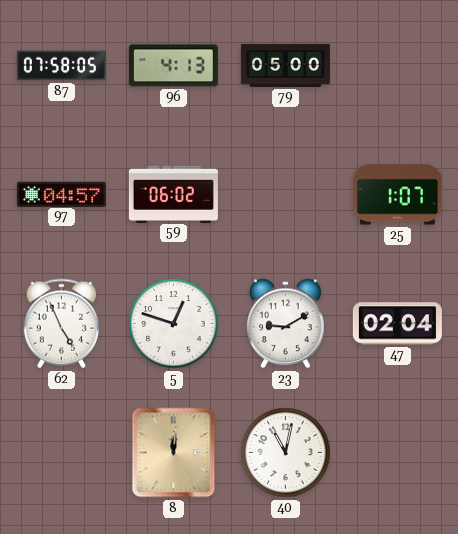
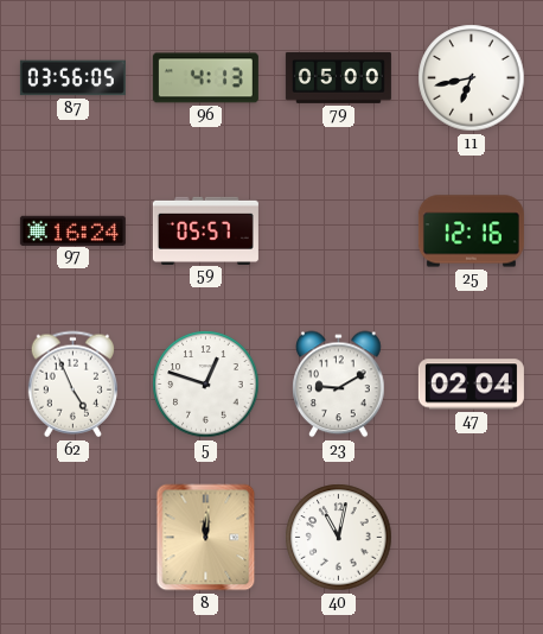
87: 07:58 -> 03:56
11: none -> 6:43
97: 04:57 -> 16:24
59: 06:02 -> 05:57
25: 1:07 -> 12:16
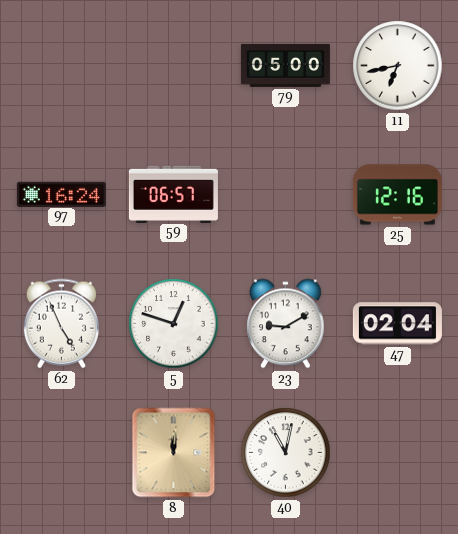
87: 03:56 -> none
96: 4:13 -> none
59: 05:57 -> 06:57
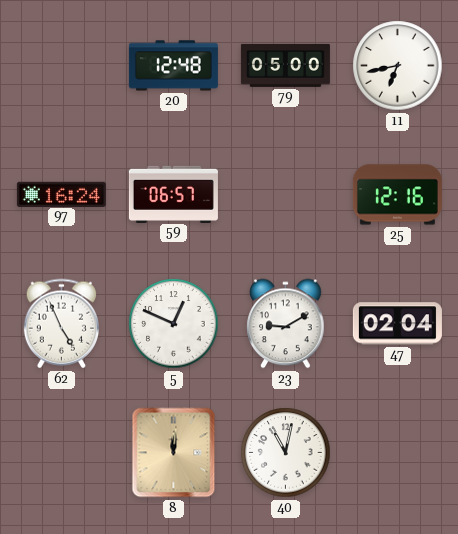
20: none -> 12:48
5: 12:48 -> 12:49
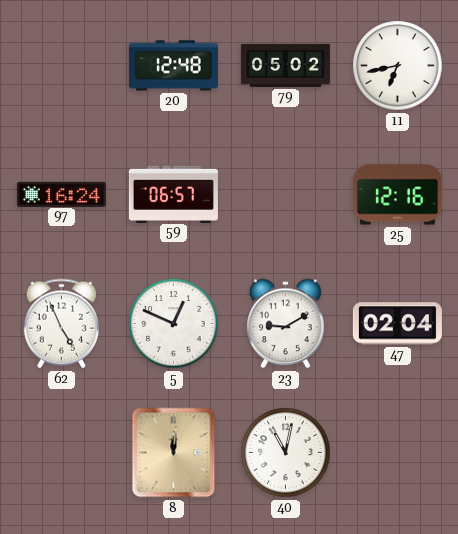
79: 05:00 -> 05:02
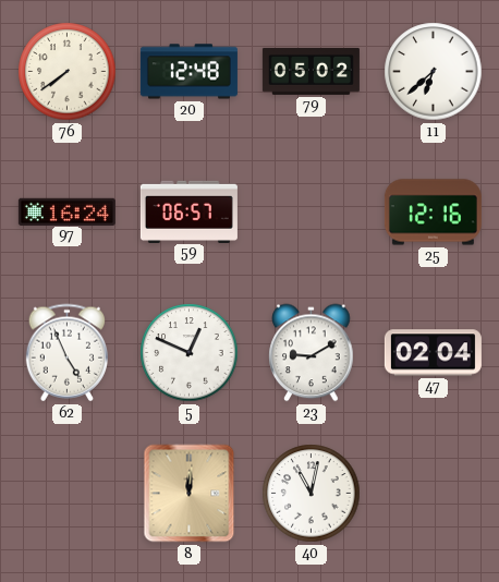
76: none -> 7:39
11: 6:43 -> 6:38
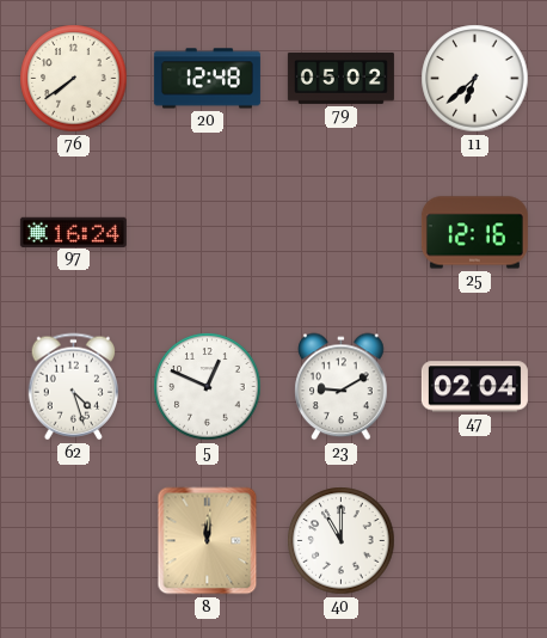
59: 06:57 -> none
62: 4:56 -> 4:27
40: 11:02 -> 11:00
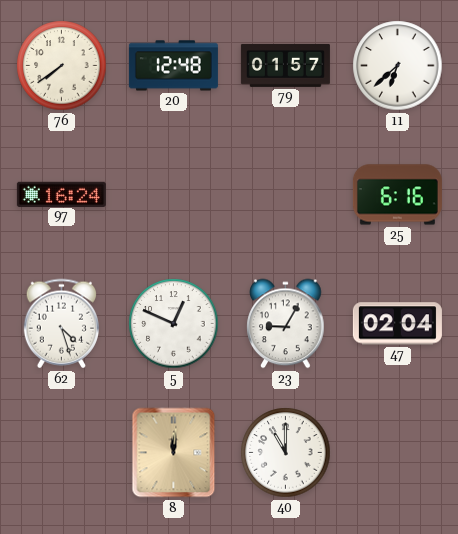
79: 05:02 -> 01:57
25: 12:16 -> 6:16
23: 9:10 -> 9:05
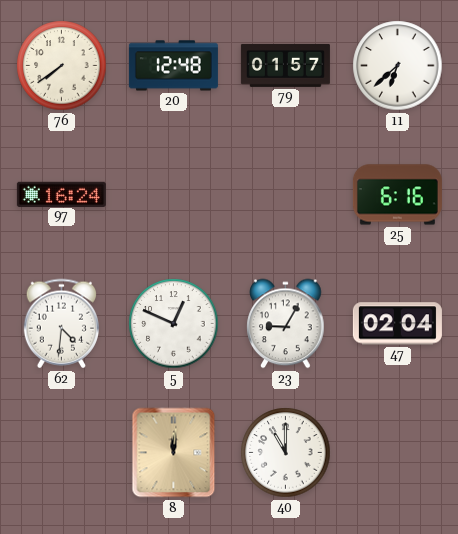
62: 4:27 -> 4:31
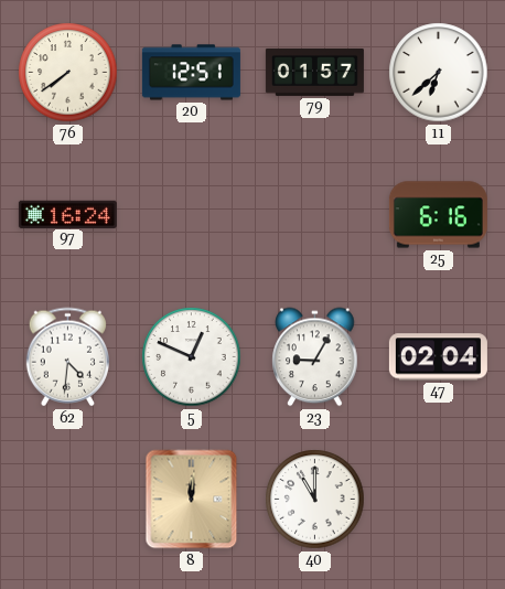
20: 12:48 -> 12:51
